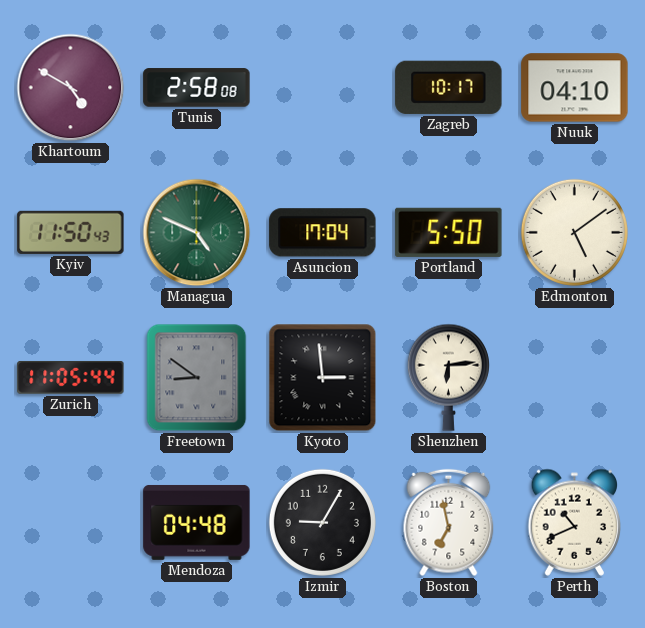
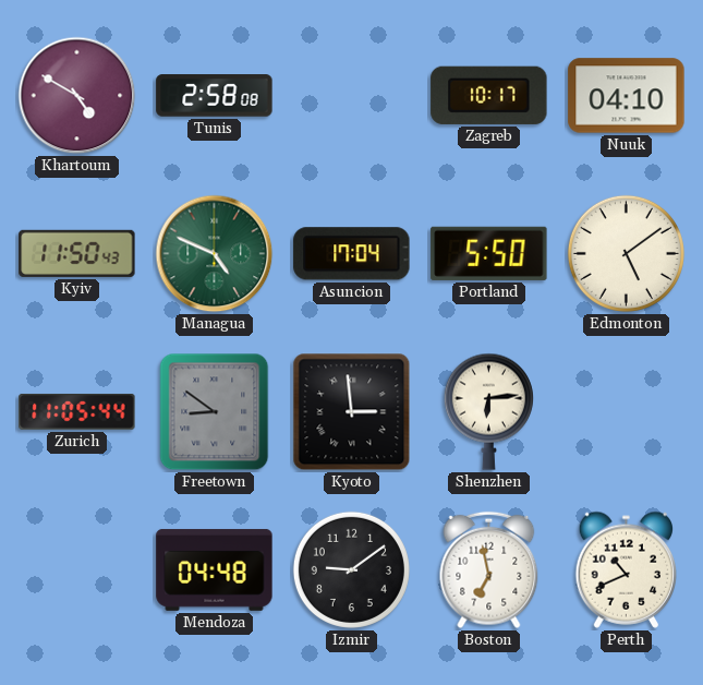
Izmir: 9:05 -> 9:09
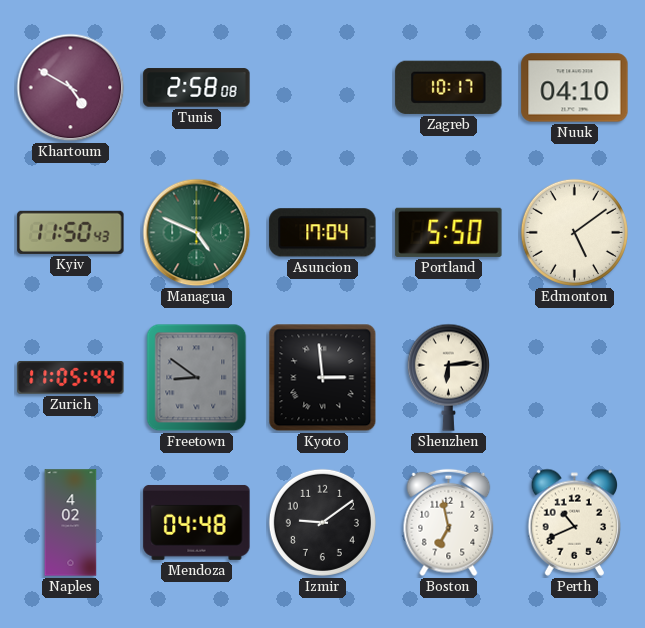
Naples: none -> 4:02
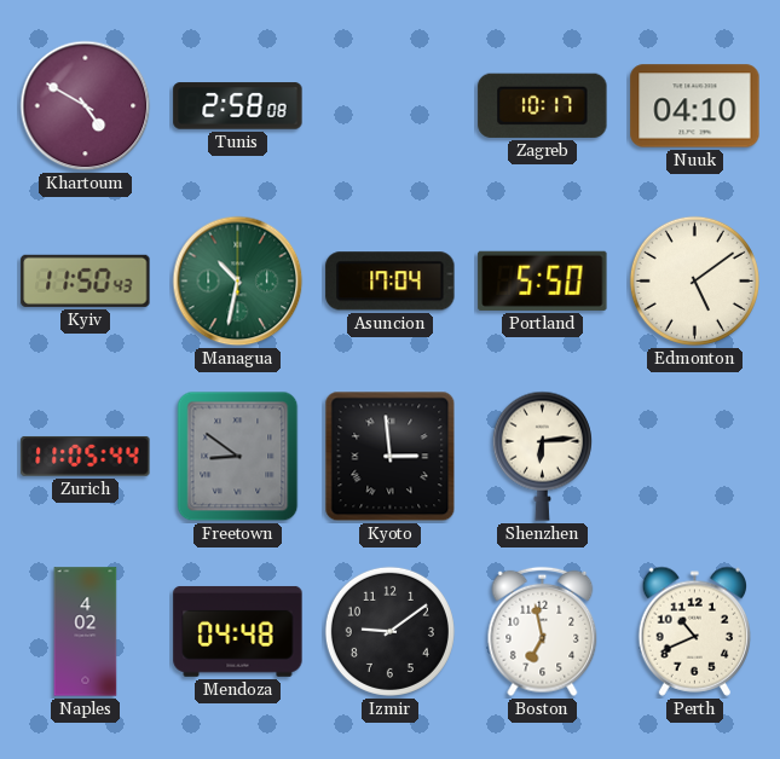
Managua: 4:49 -> 10:32
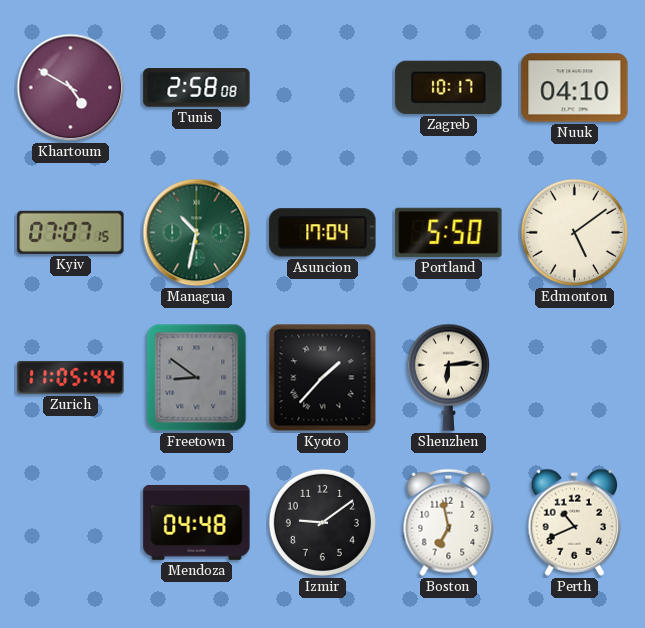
Kyiv: 11:50 -> 07:07
Kyoto: 2:59 -> 1:37
Naples: 4:02 -> none
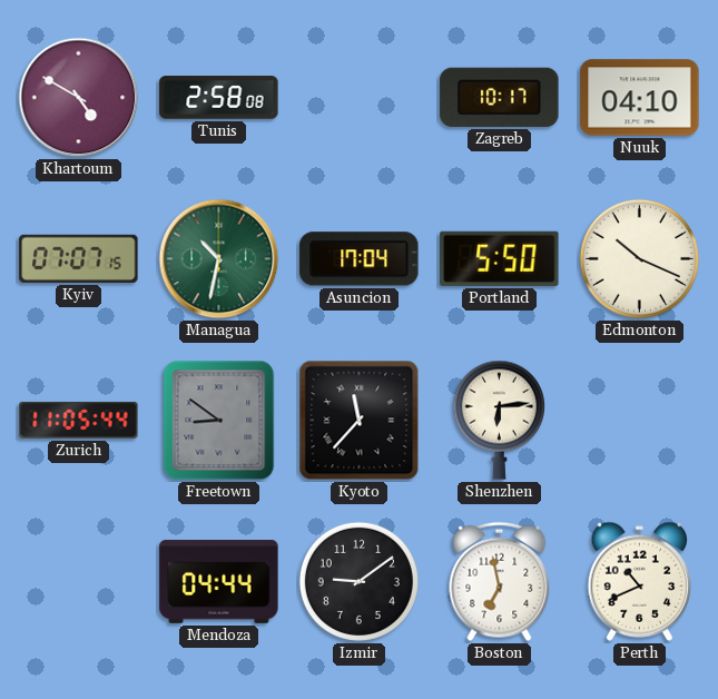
Edmonton: 5:09 -> 10:19
Kyoto: 1:37 -> 11:37
Mendoza: 04:48 -> 04:44
